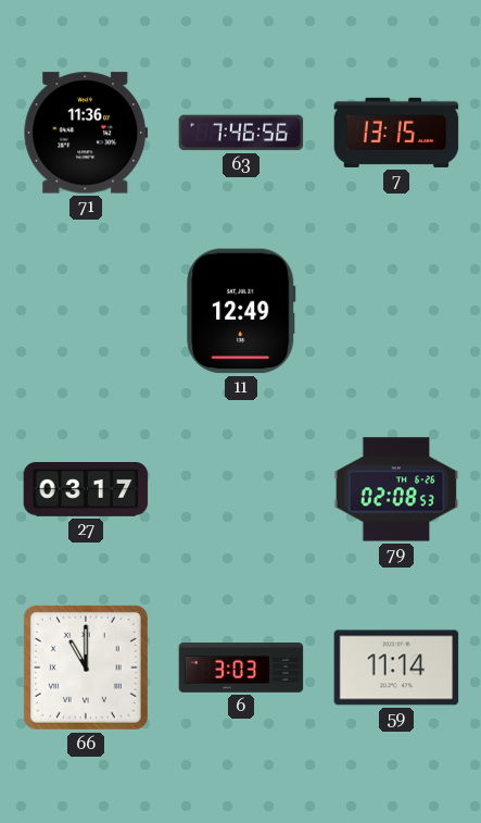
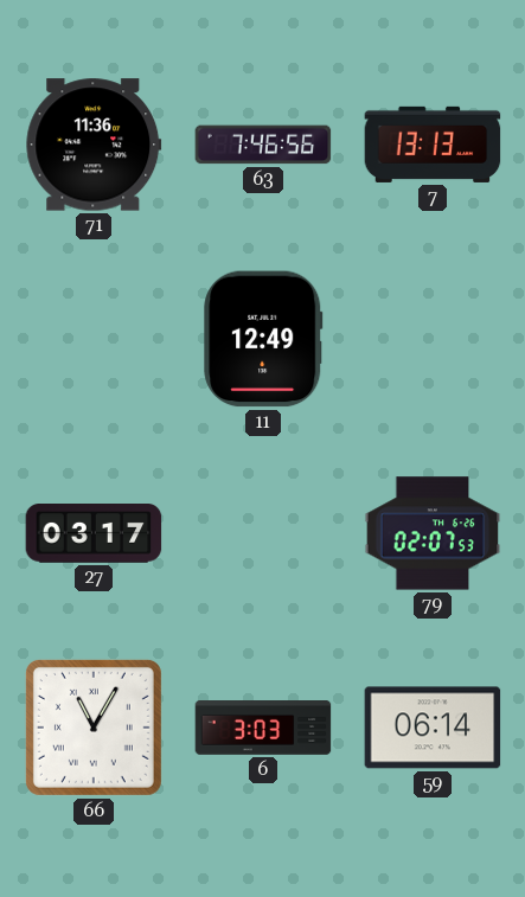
7: 13:15 -> 13:13
79: 02:08 -> 02:07
66: 11:00 -> 11:05
59: 11:14 -> 06:14
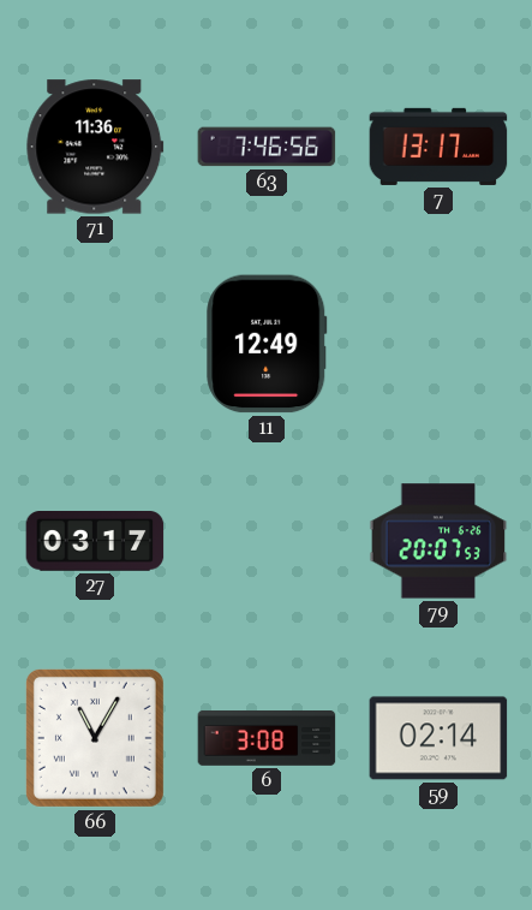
7: 13:13 -> 13:17
79: 02:07 -> 20:07
6: 3:03 -> 3:08
59: 06:14 -> 02:14
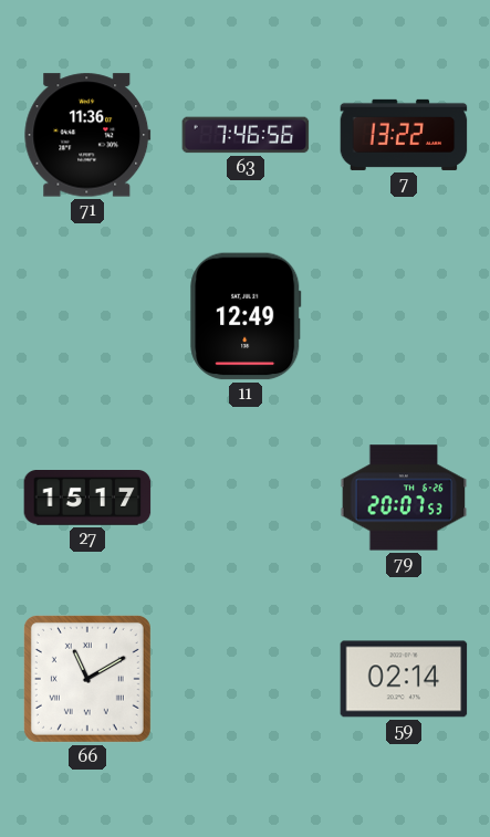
7: 13:17 -> 13:22
27: 03:17 -> 15:17
66: 11:05 -> 11:10
6: 3:08 -> none
